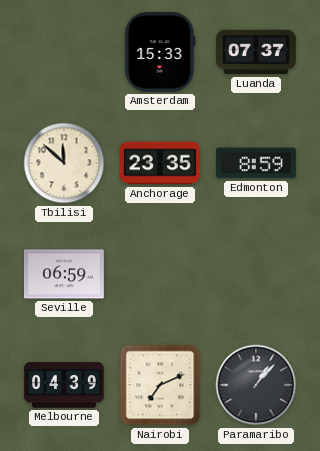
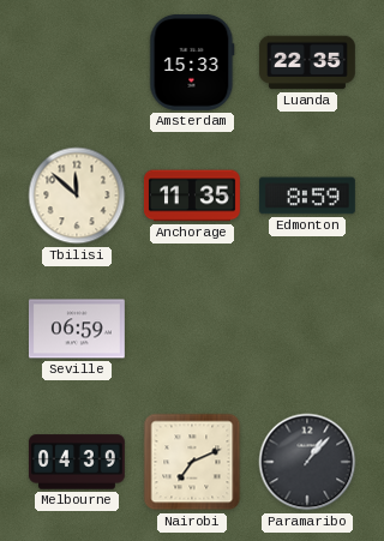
Luanda: 07:37 -> 22:35
Anchorage: 23:35 -> 11:35
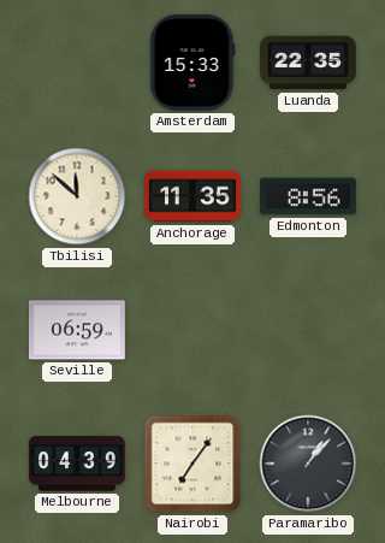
Edmonton: 8:59 -> 8:56
Nairobi: 7:11 -> 7:06
